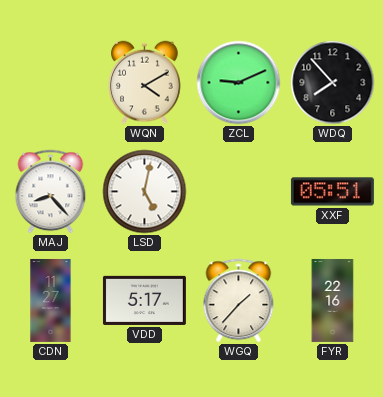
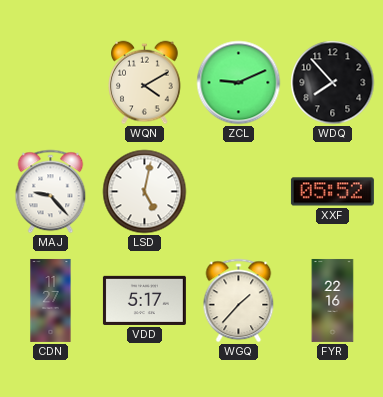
MAJ: 8:23 -> 9:23
XXF: 05:51 -> 05:52
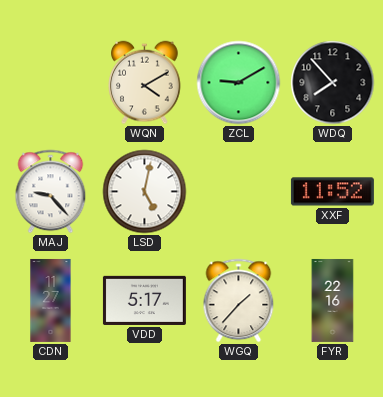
ZCL: 9:11 -> 9:10
XXF: 05:52 -> 11:52
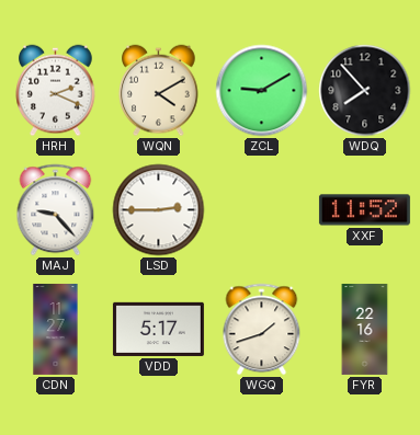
HRH: none -> 2:19
LSD: 5:02 -> 2:45
WGQ: 1:37 -> 1:42
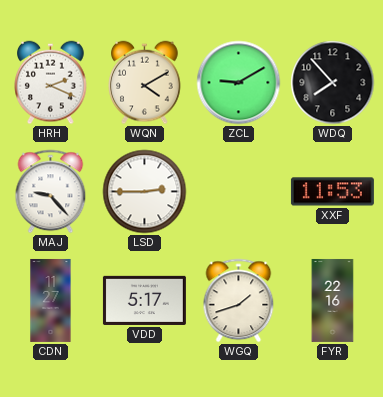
XXF: 11:52 -> 11:53
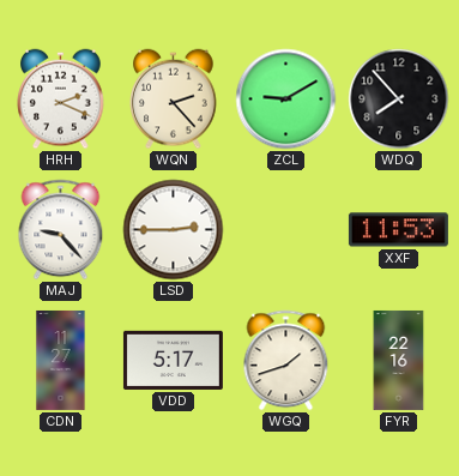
WQN: 4:10 -> 2:23
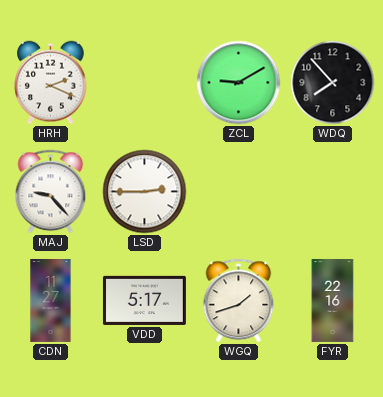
WQN: 2:23 -> none
XXF: 11:53 -> none
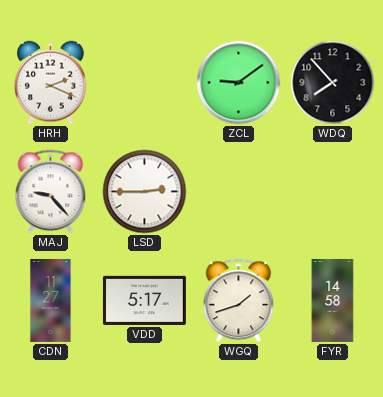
ZCL: 9:10 -> 9:09
FYR: 22:16 -> 14:58
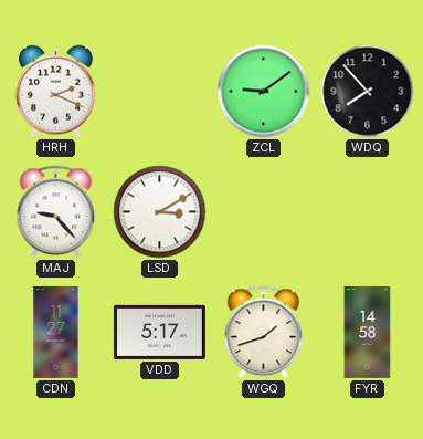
LSD: 2:45 -> 3:10
